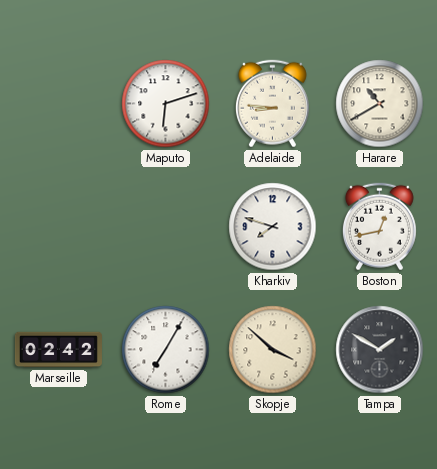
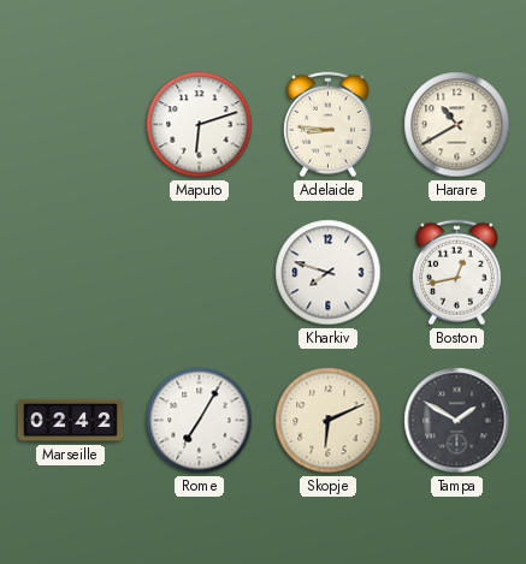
Skopje: 3:52 -> 6:11
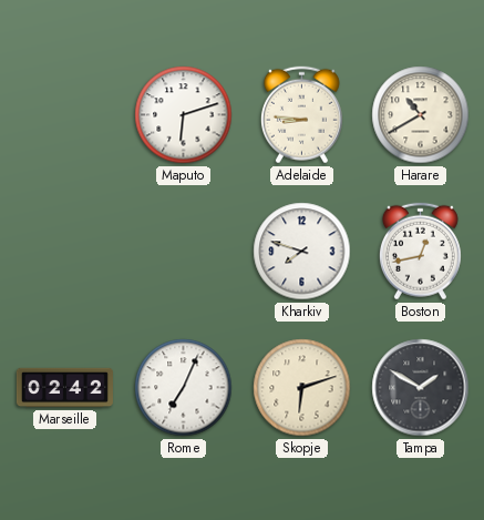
Rome: 7:05 -> 7:04
Skopje: 6:11 -> 6:12
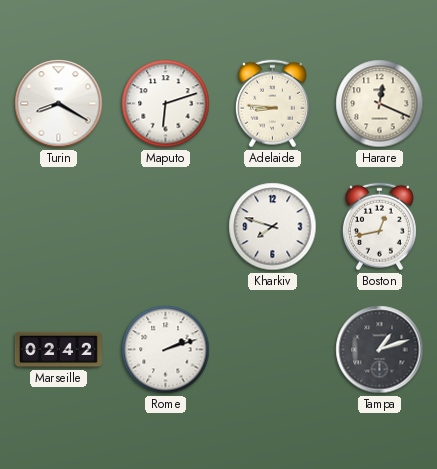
Turin: none -> 8:20
Harare: 10:40 -> 12:19
Rome: 7:04 -> 2:12
Skopje: 6:12 -> none
Tampa: 1:50 -> 1:12
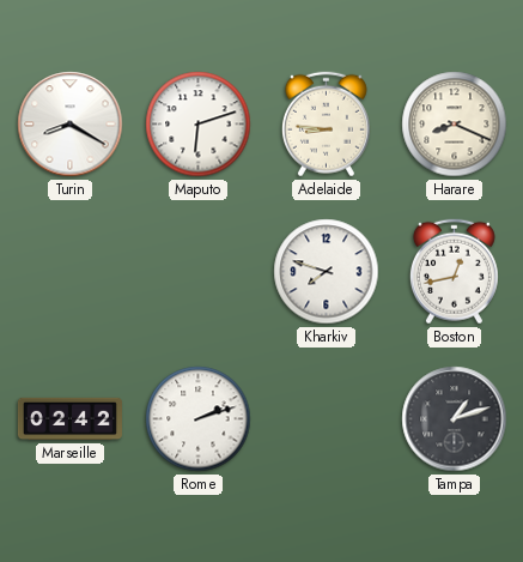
Harare: 12:19 -> 8:19
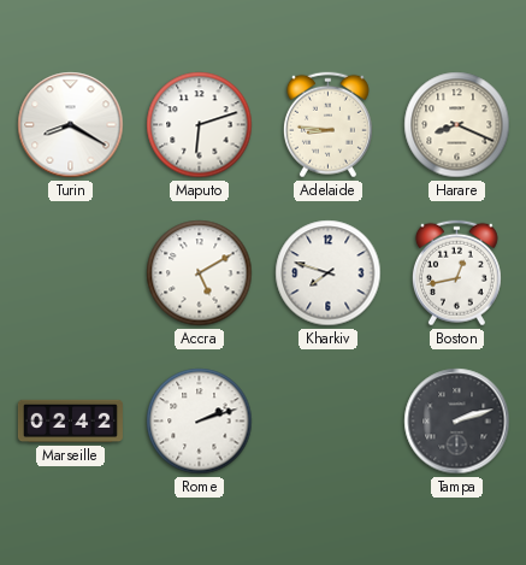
Accra: none -> 5:10
Tampa: 1:12 -> 2:12
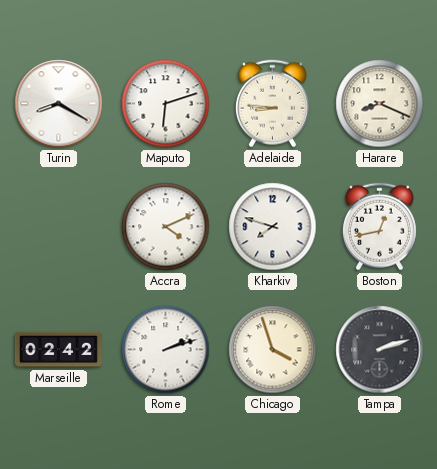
Accra: 5:10 -> 4:11
Chicago: none -> 3:57
